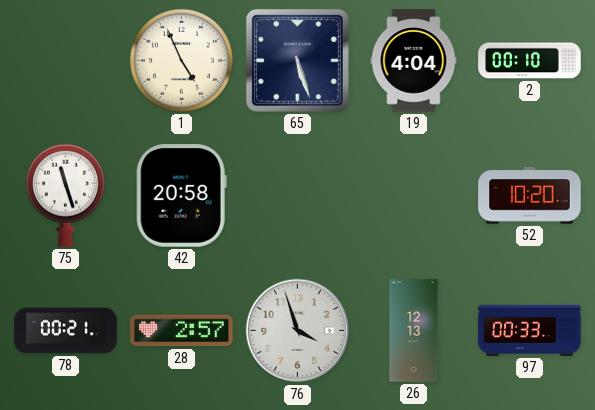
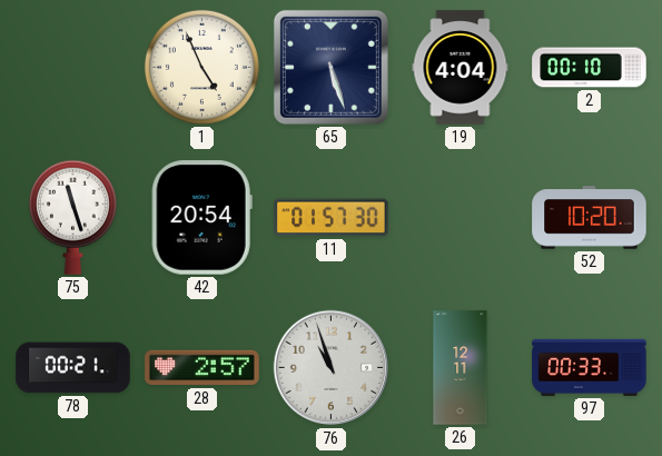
42: 20:58 -> 20:54
11: none -> 01:57
76: 3:57 -> 10:57
26: 12:13 -> 12:11
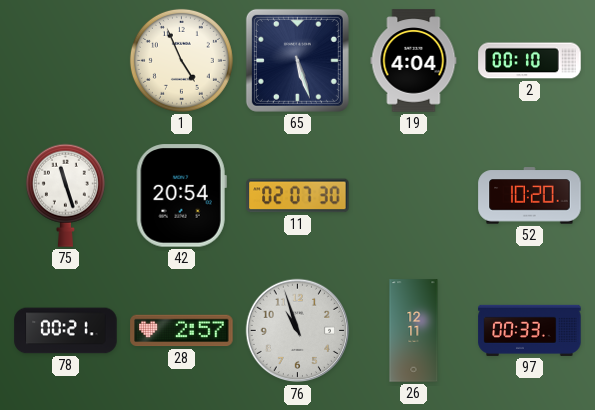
11: 01:57 -> 02:07
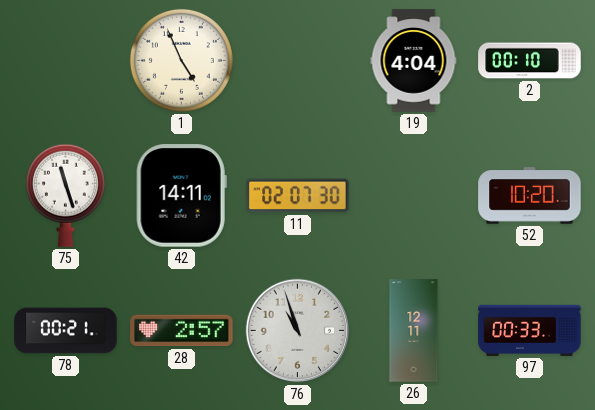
65: 5:27 -> none
42: 20:54 -> 14:11
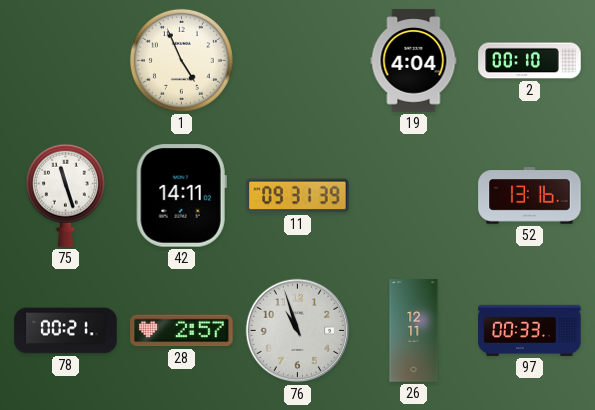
11: 02:07 -> 09:31
52: 10:20 -> 13:16
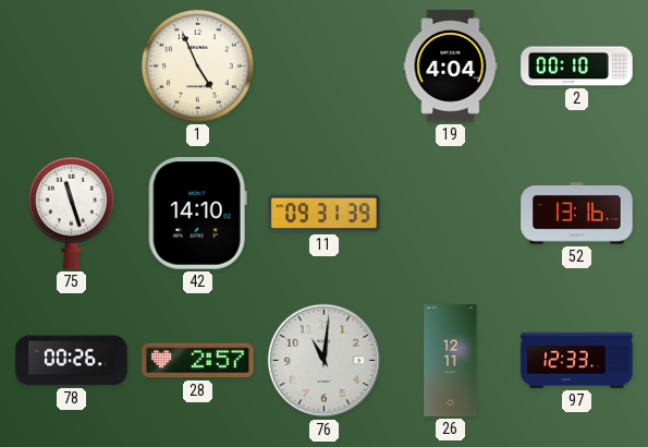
42: 14:11 -> 14:10
78: 00:21 -> 00:26
76: 10:57 -> 11:01
97: 00:33 -> 12:33
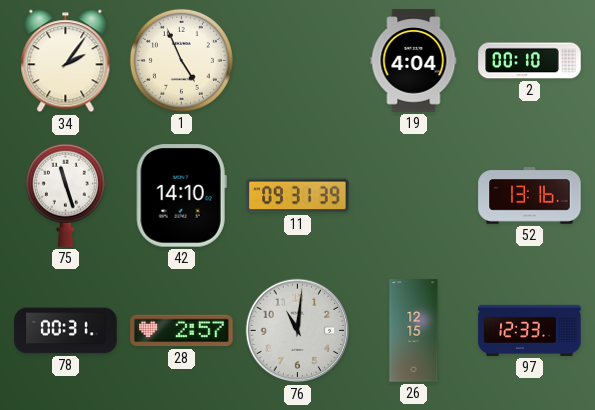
34: none -> 2:06
78: 00:26 -> 00:31
26: 12:11 -> 12:15
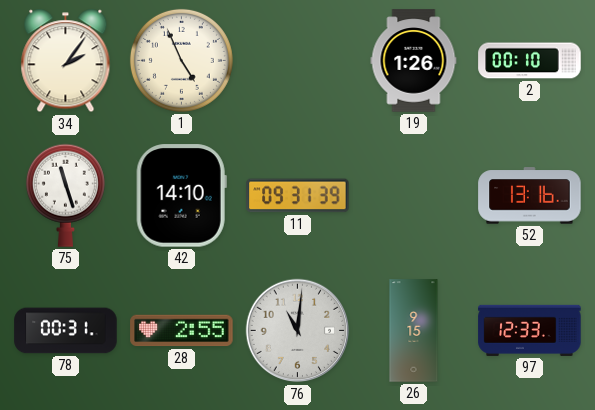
19: 4:04 -> 1:26
28: 2:57 -> 2:55
26: 12:15 -> 9:15
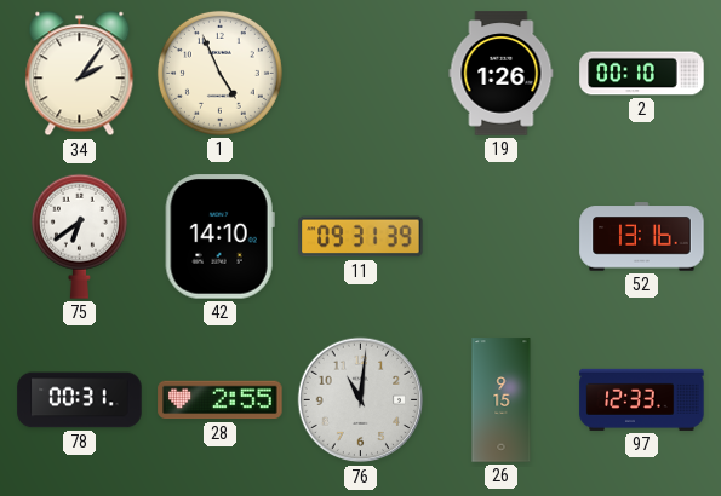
75: 11:27 -> 6:39
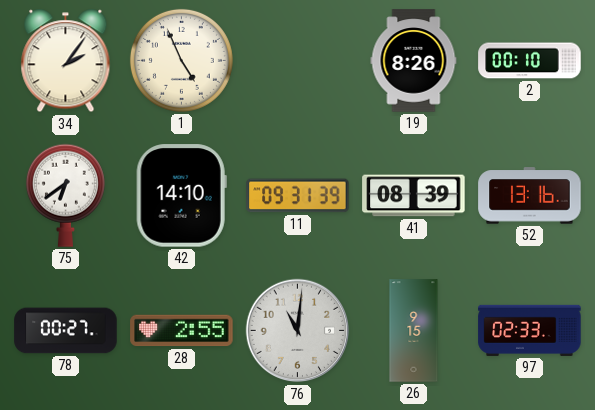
19: 1:26 -> 8:26
41: none -> 08:39
78: 00:31 -> 00:27
97: 12:33 -> 02:33
